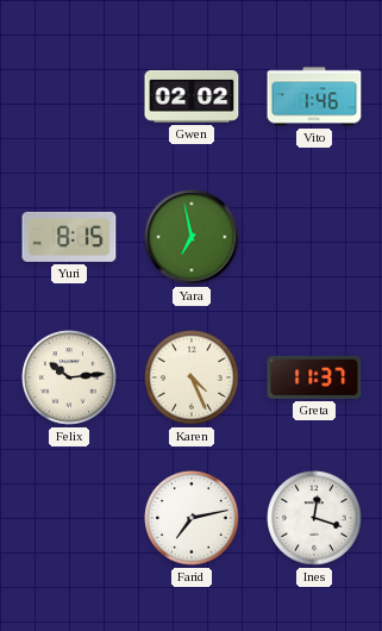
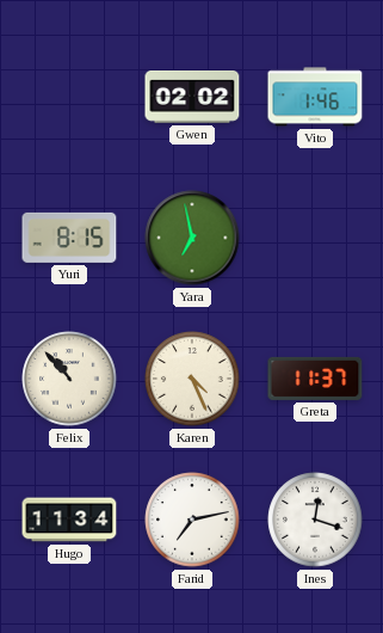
Felix: 10:14 -> 10:53
Hugo: none -> 11:34
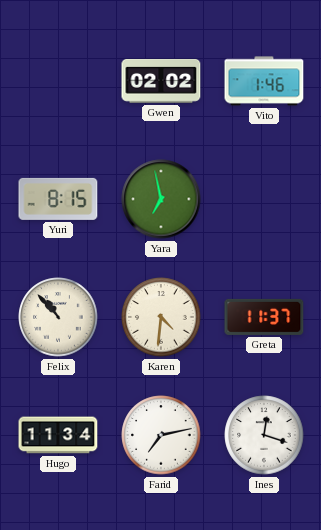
Karen: 4:26 -> 4:31
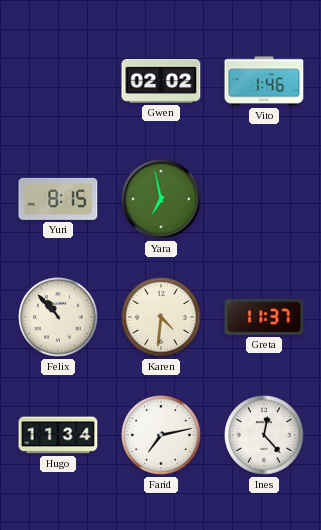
Ines: 12:18 -> 12:23
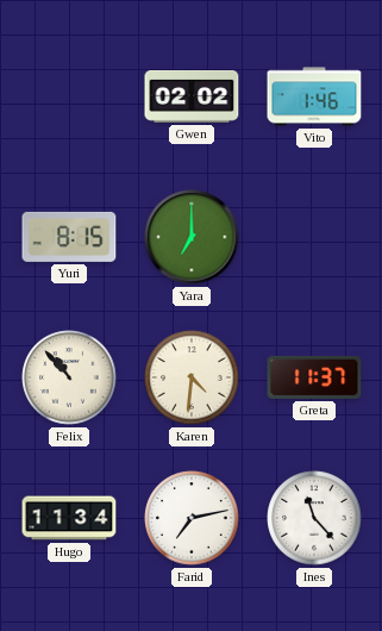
Yara: 6:58 -> 7:00
Ines: 12:23 -> 11:23
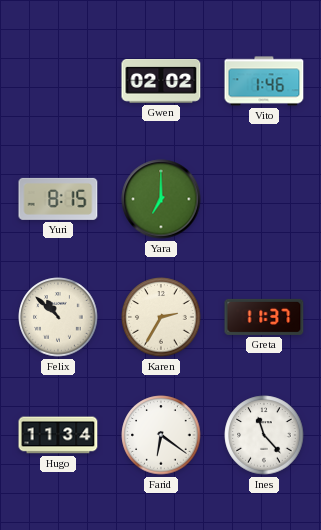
Felix: 10:53 -> 10:52
Karen: 4:31 -> 2:35
Farid: 7:13 -> 6:21
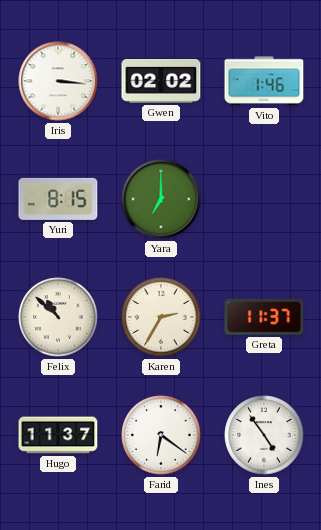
Iris: none -> 3:16
Hugo: 11:34 -> 11:37
Ines: 11:23 -> 4:54
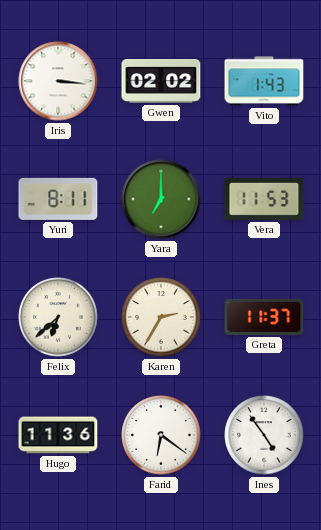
Vito: 1:46 -> 1:43
Yuri: 8:15 -> 8:11
Vera: none -> 11:53
Felix: 10:52 -> 6:38
Hugo: 11:37 -> 11:36
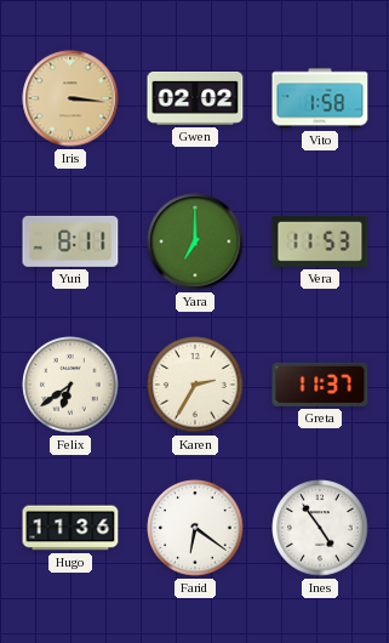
Iris dial: white -> champagne
Vito: 1:43 -> 1:58
Felix: 6:38 -> 6:39
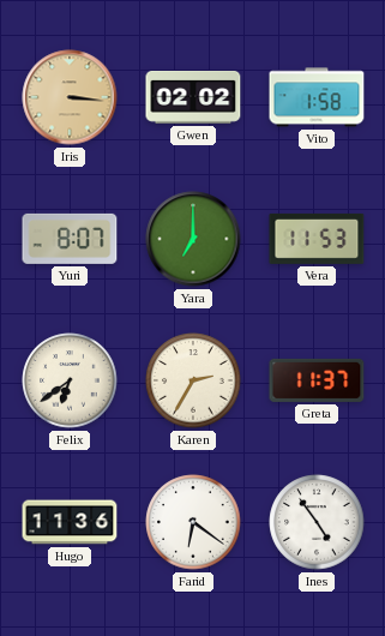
Yuri: 8:11 -> 8:07
